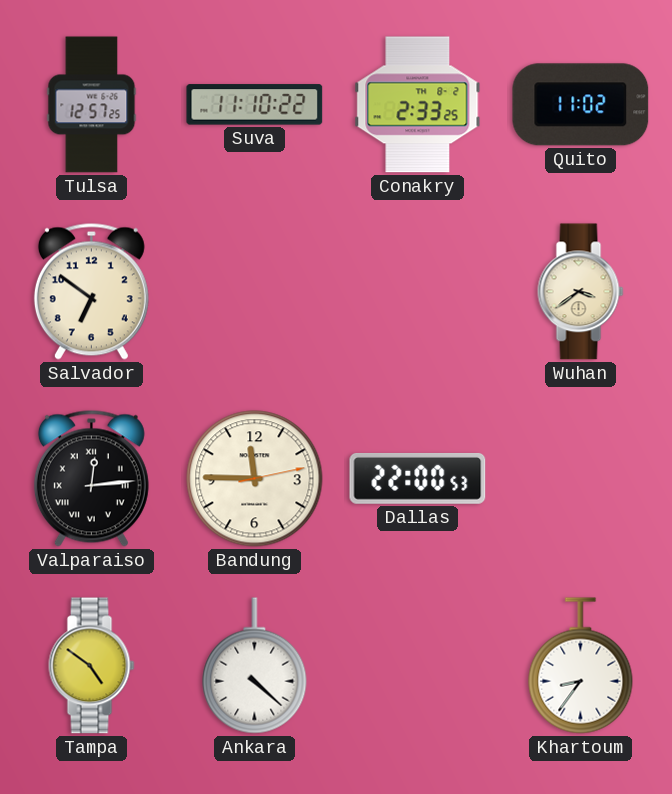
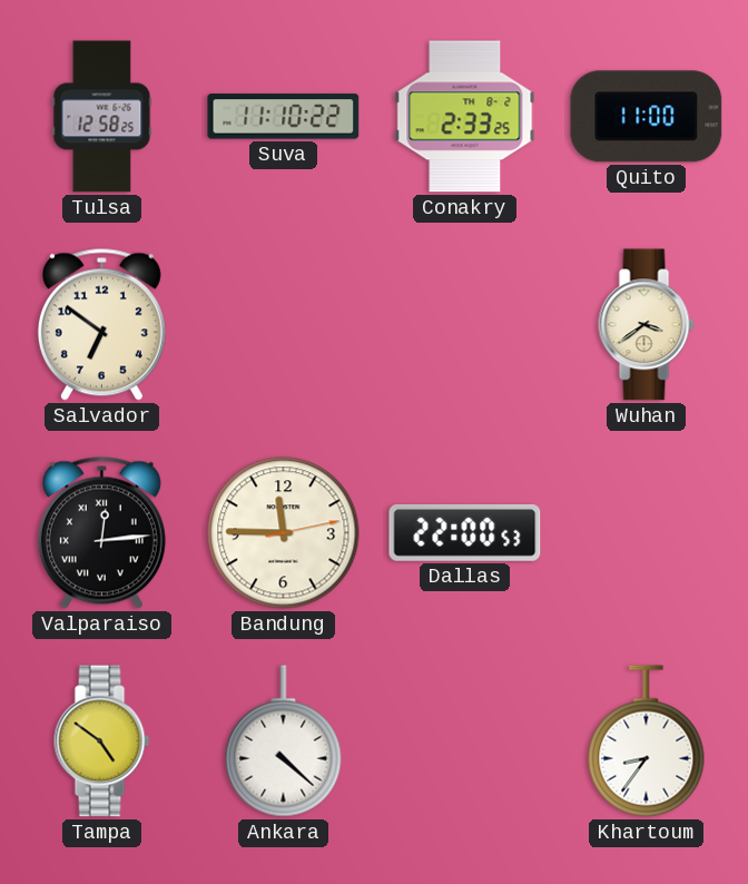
Tulsa: 12:57 -> 12:58
Quito: 11:02 -> 11:00
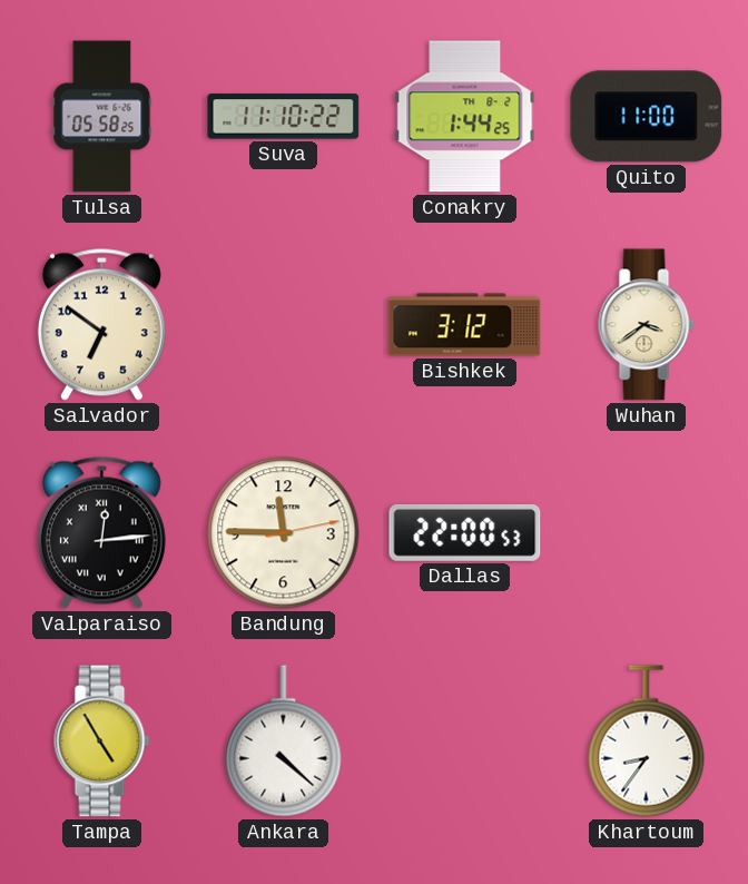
Tulsa: 12:58 -> 05:58
Conakry: 2:33 -> 1:44
Bishkek: none -> 3:12
Tampa: 4:51 -> 4:55
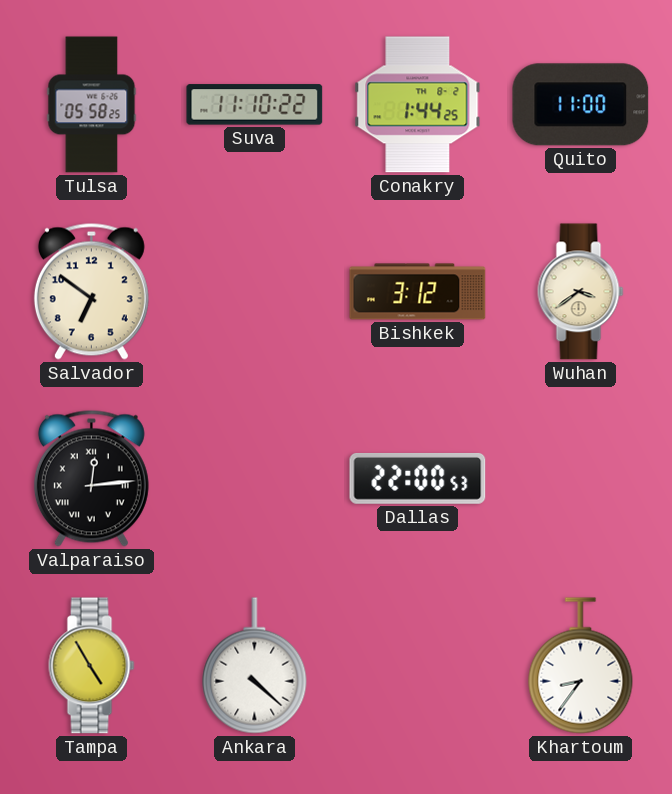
Bandung: 11:45 -> none
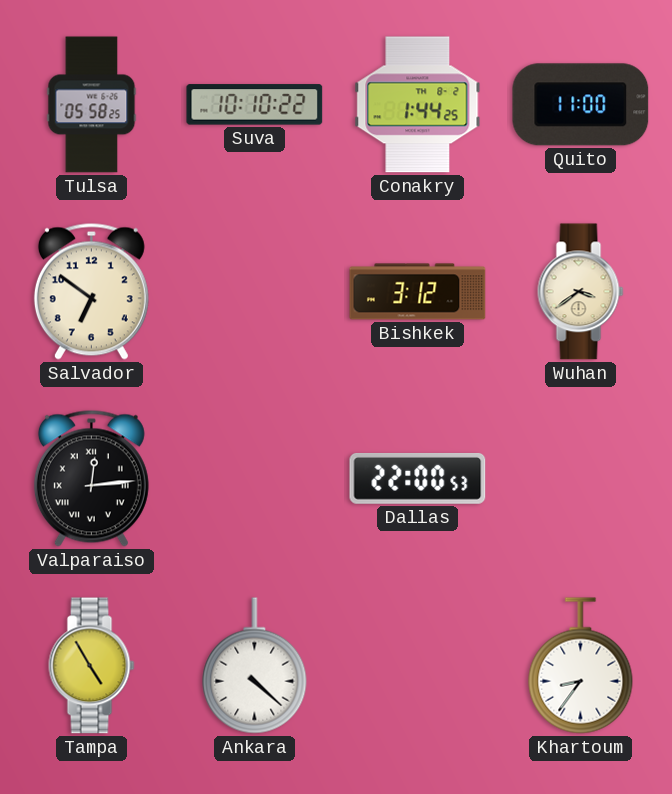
Suva: 11:10 -> 10:10
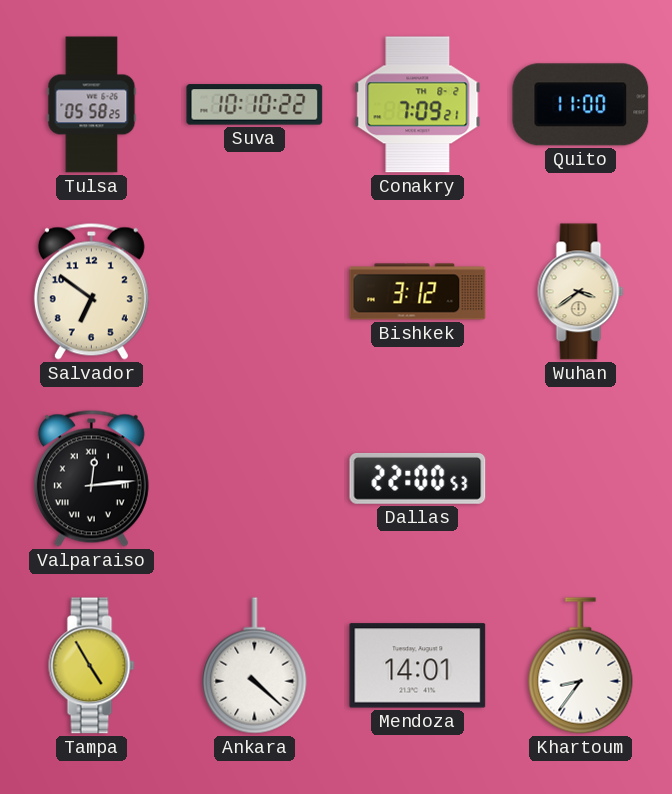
Conakry: 1:44 -> 7:09
Mendoza: none -> 14:01
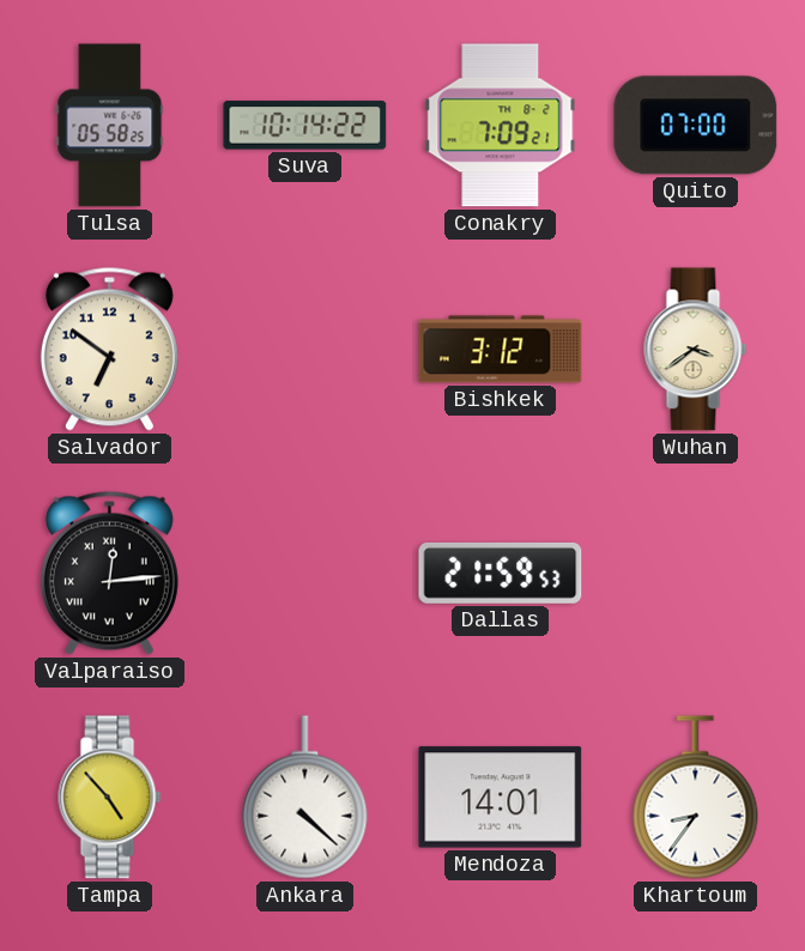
Suva: 10:10 -> 10:14
Quito: 11:00 -> 07:00
Dallas: 22:00 -> 21:59
Tampa: 4:55 -> 4:53
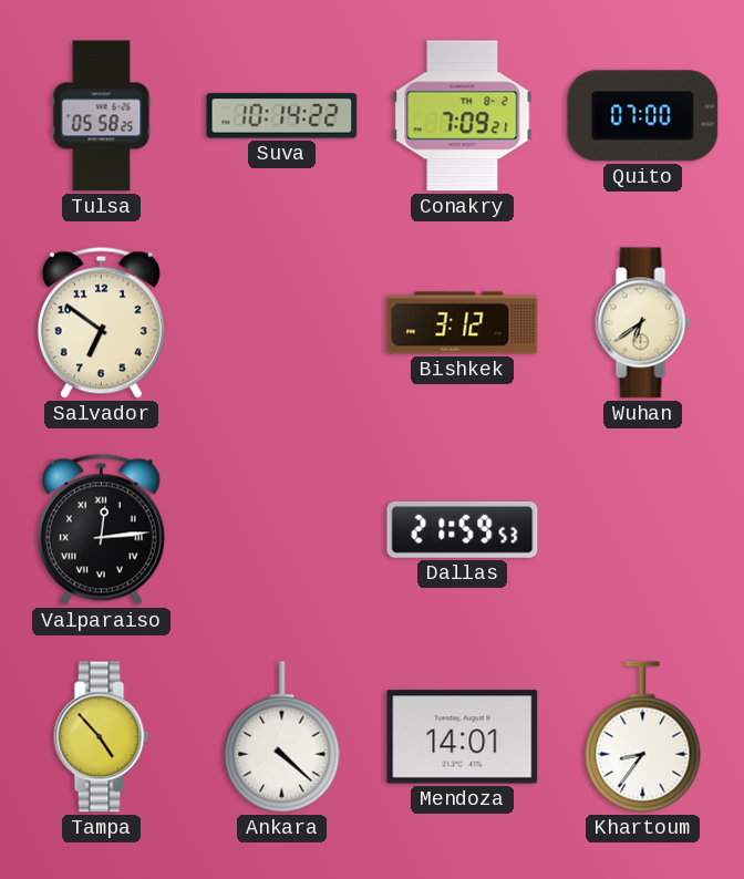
Wuhan: 3:39 -> 6:39
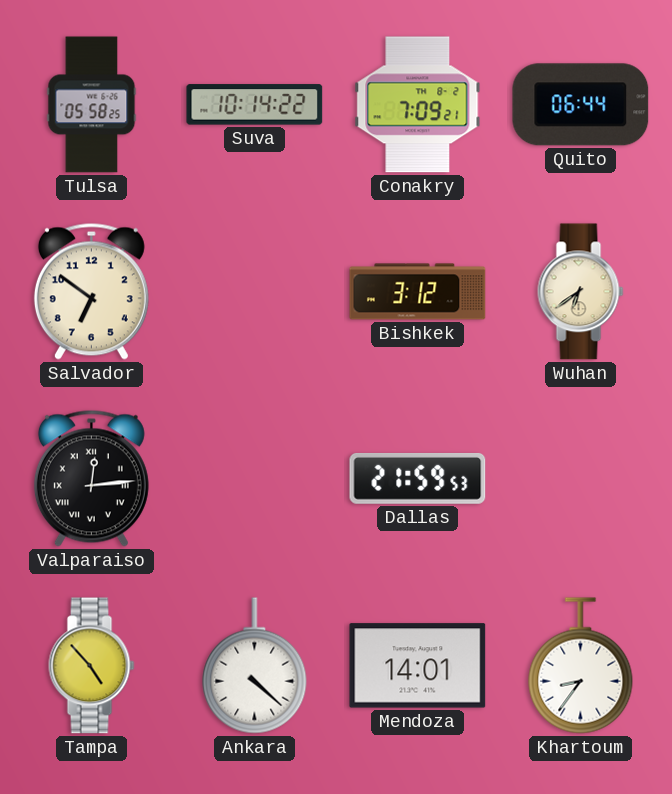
Quito: 07:00 -> 06:44
